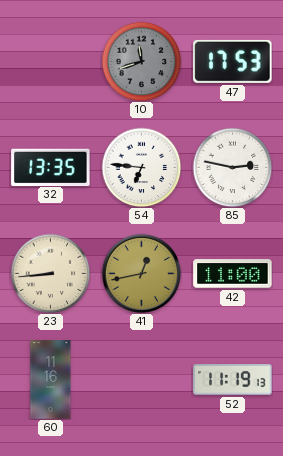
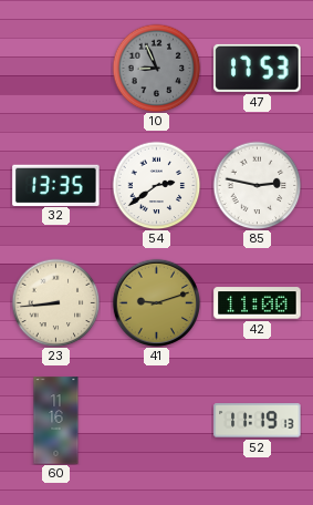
10: 11:42 -> 8:56
54: 6:46 -> 2:39
41: 12:43 -> 9:12
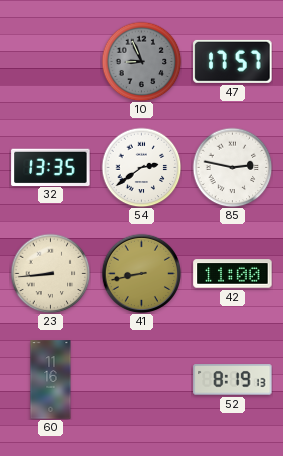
47: 17:53 -> 17:57
41: 9:12 -> 8:43
52: 11:19 -> 8:19
